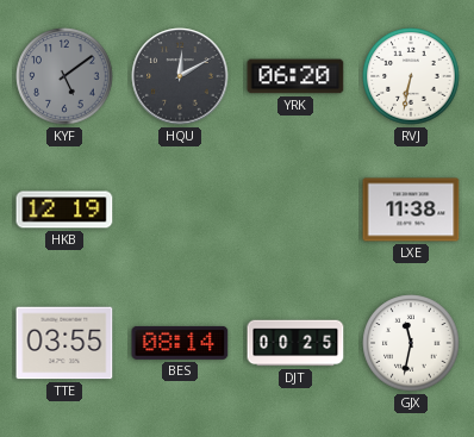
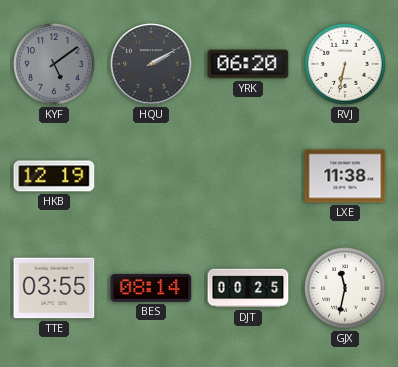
HQU: 12:10 -> 2:10
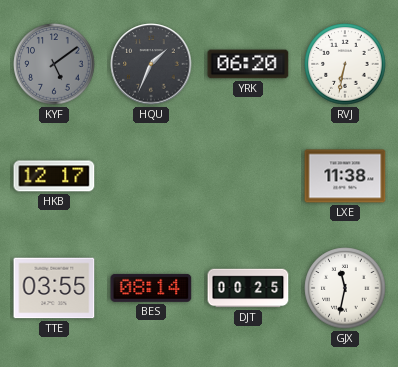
HQU: 2:10 -> 1:34
HKB: 12:19 -> 12:17
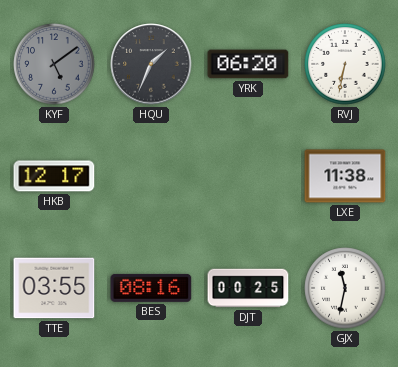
BES: 08:14 -> 08:16
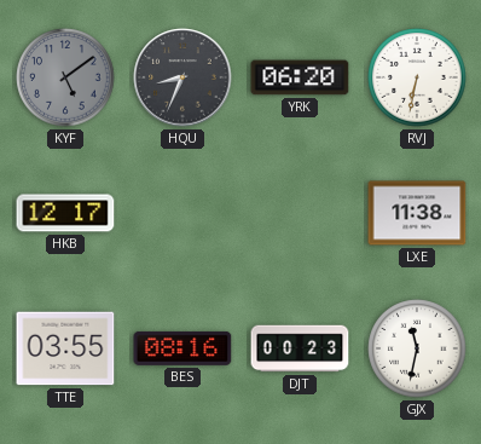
HQU: 1:34 -> 8:34
DJT: 00:25 -> 00:23
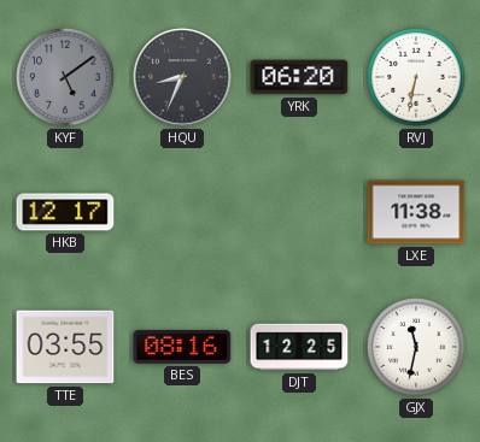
DJT: 00:23 -> 12:25
